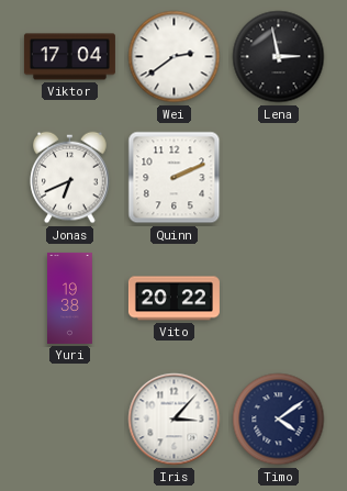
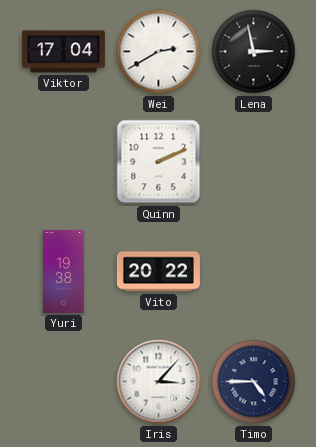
Wei: 2:39 -> 2:40
Jonas: 6:41 -> none
Timo: 4:09 -> 4:45
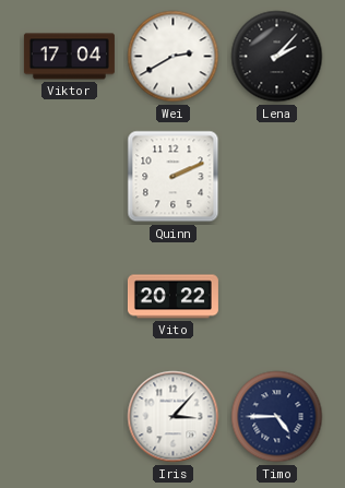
Lena: 2:58 -> 2:07
Yuri: 19:38 -> none
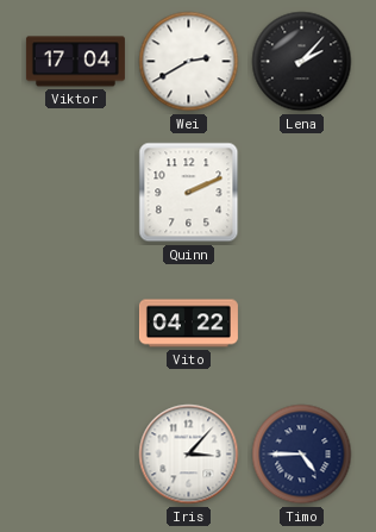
Vito: 20:22 -> 04:22
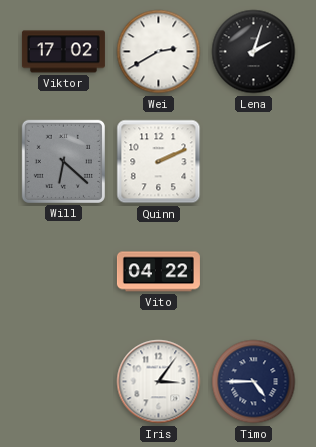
Viktor: 17:04 -> 17:02
Lena: 2:07 -> 2:03
Will: none -> 6:22
Iris: 3:07 -> 3:06
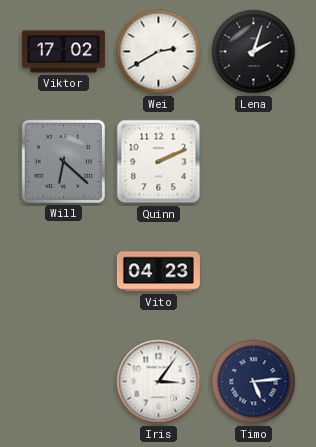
Vito: 04:22 -> 04:23
Timo: 4:45 -> 5:14
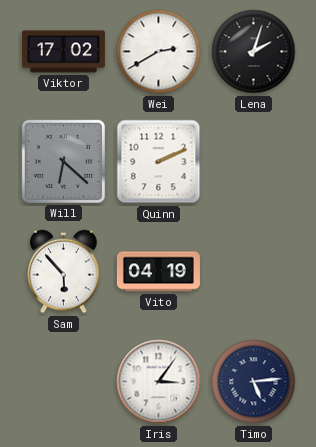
Sam: none -> 5:53
Vito: 04:23 -> 04:19
